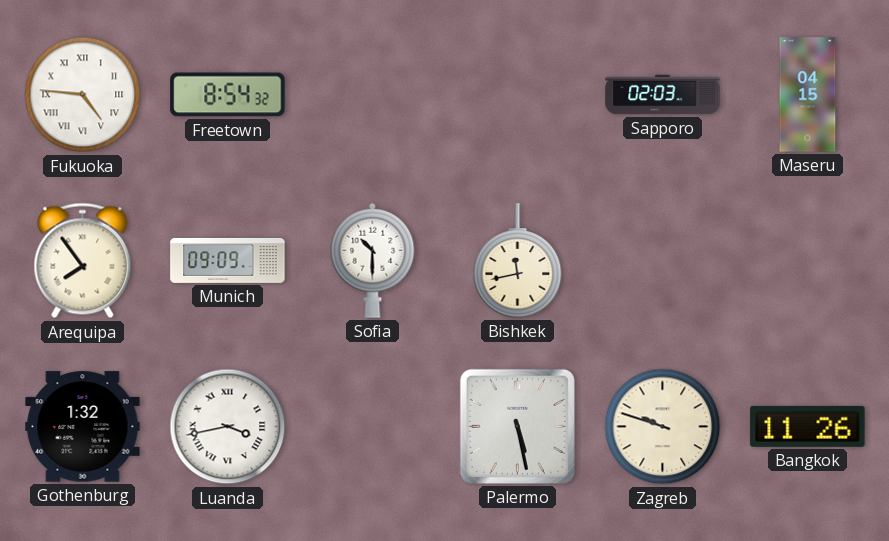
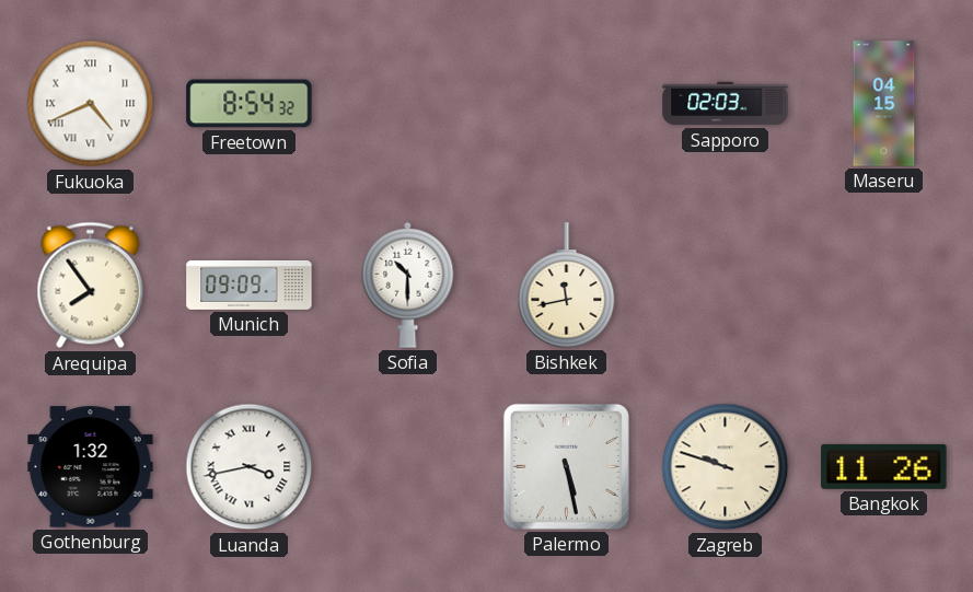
Fukuoka: 4:46 -> 4:41
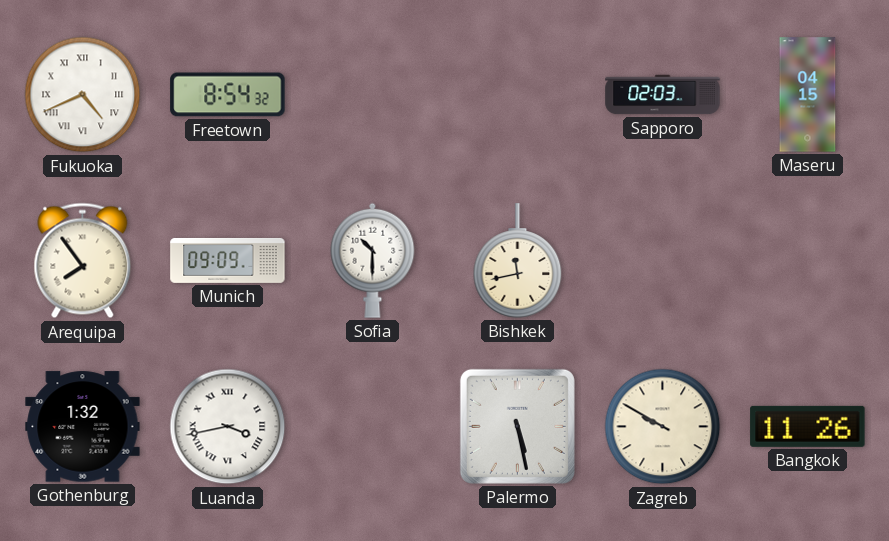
Zagreb: 9:48 -> 9:50
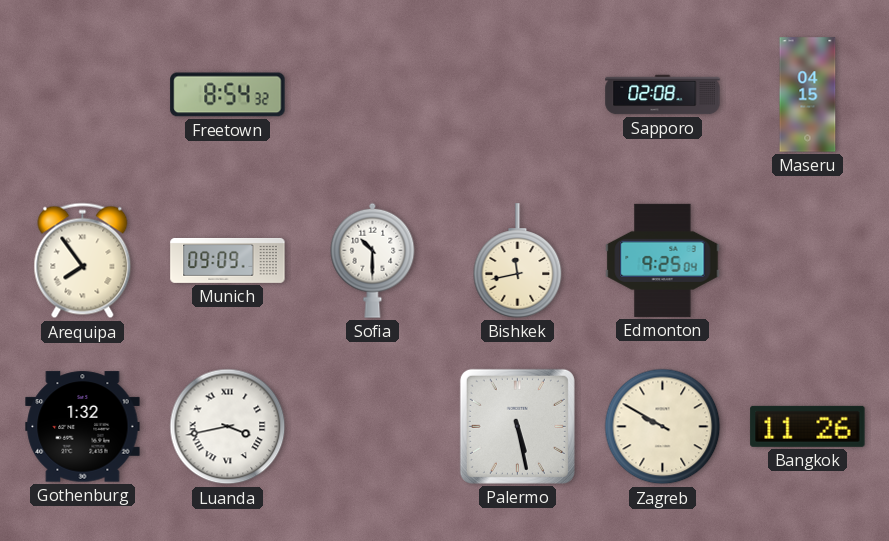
Fukuoka: 4:41 -> none
Sapporo: 02:03 -> 02:08
Edmonton: none -> 9:25
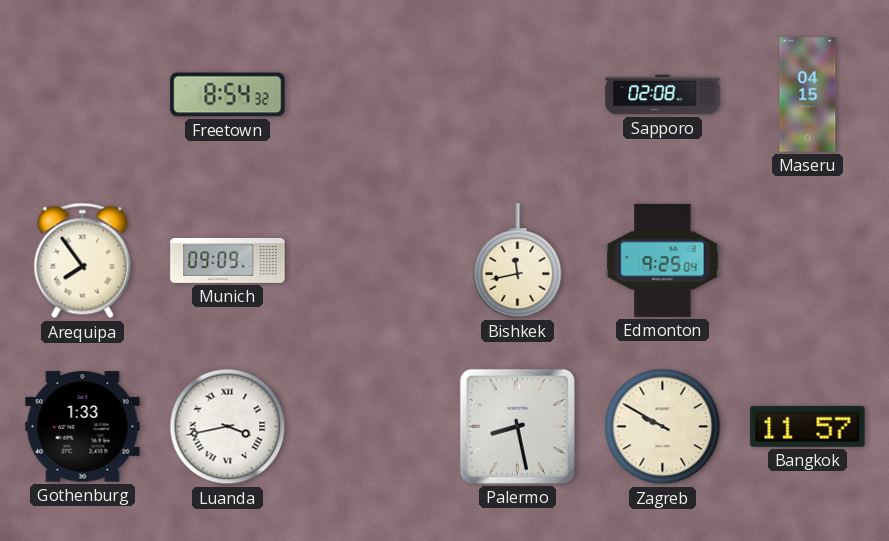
Sofia: 10:30 -> none
Gothenburg: 1:32 -> 1:33
Palermo: 5:28 -> 8:28
Bangkok: 11:26 -> 11:57
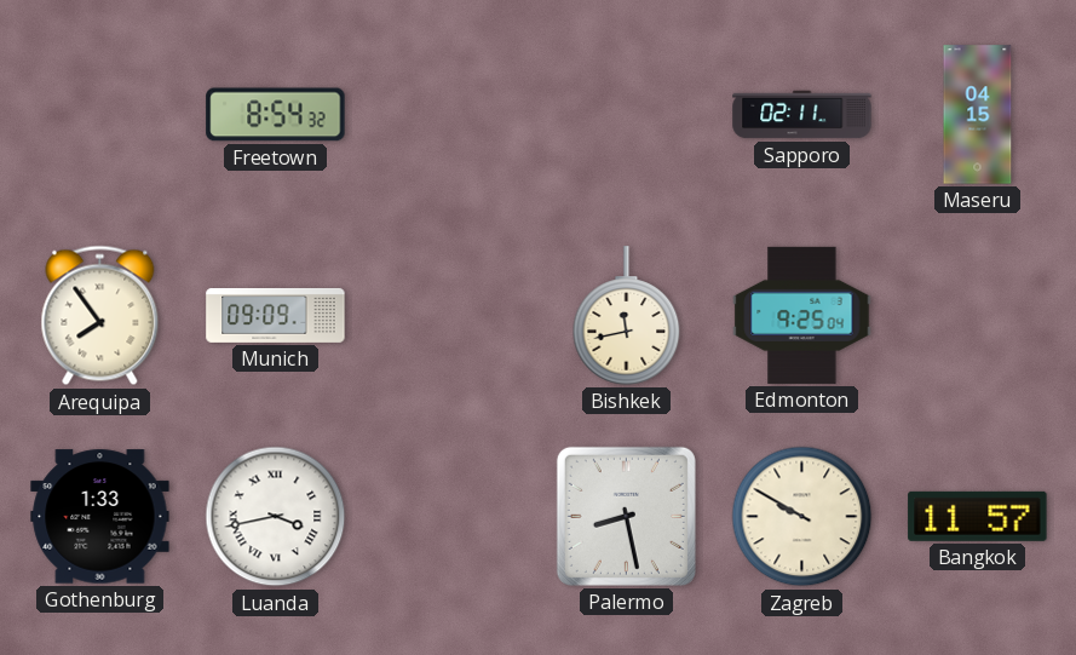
Sapporo: 02:08 -> 02:11
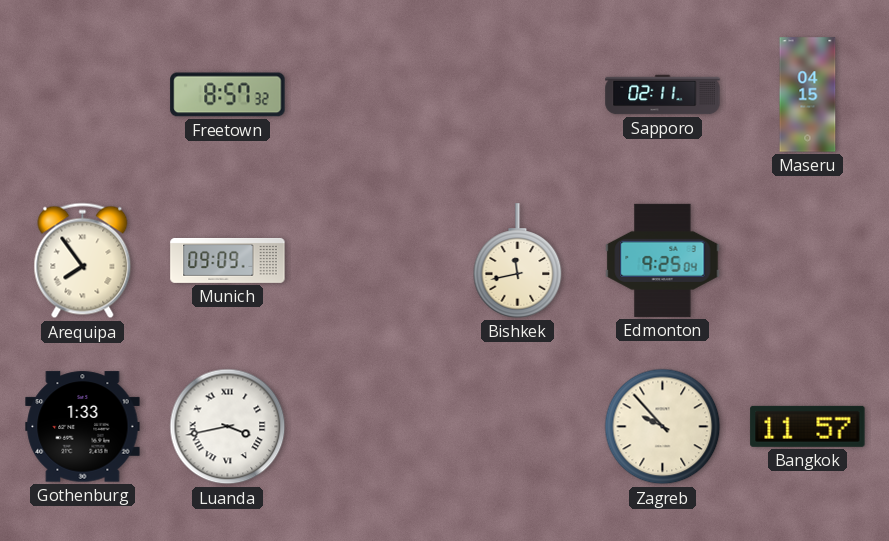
Freetown: 8:54 -> 8:57
Palermo: 8:28 -> none
Zagreb: 9:50 -> 9:53
